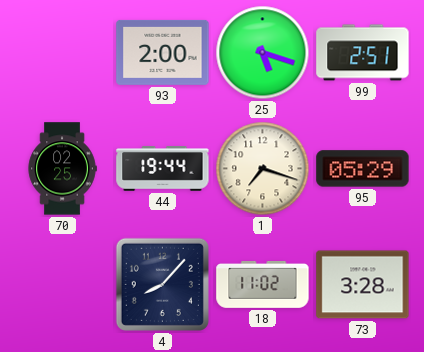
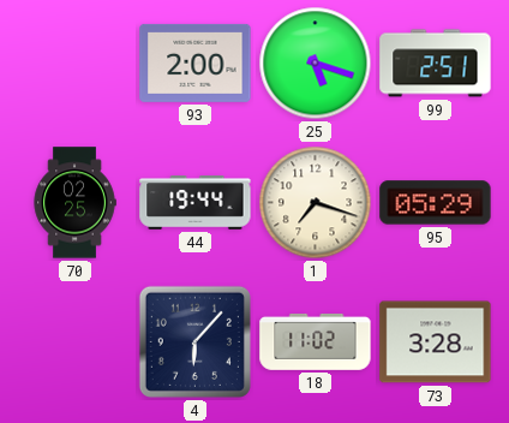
4: 8:07 -> 6:07
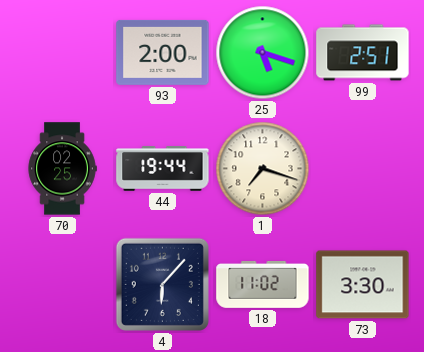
95: 05:29 -> none
73: 3:28 -> 3:30
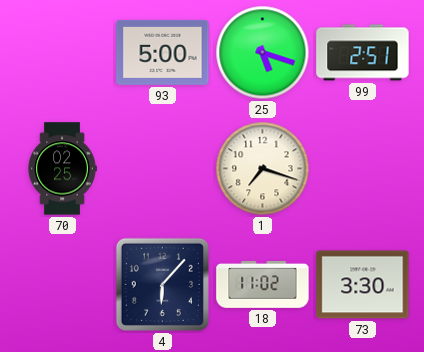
93: 2:00 -> 5:00
44: 19:44 -> none
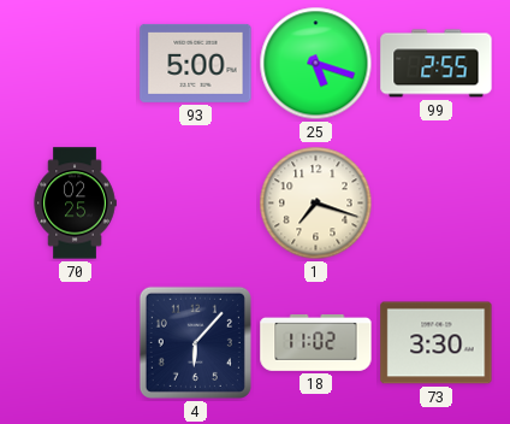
99: 2:51 -> 2:55
